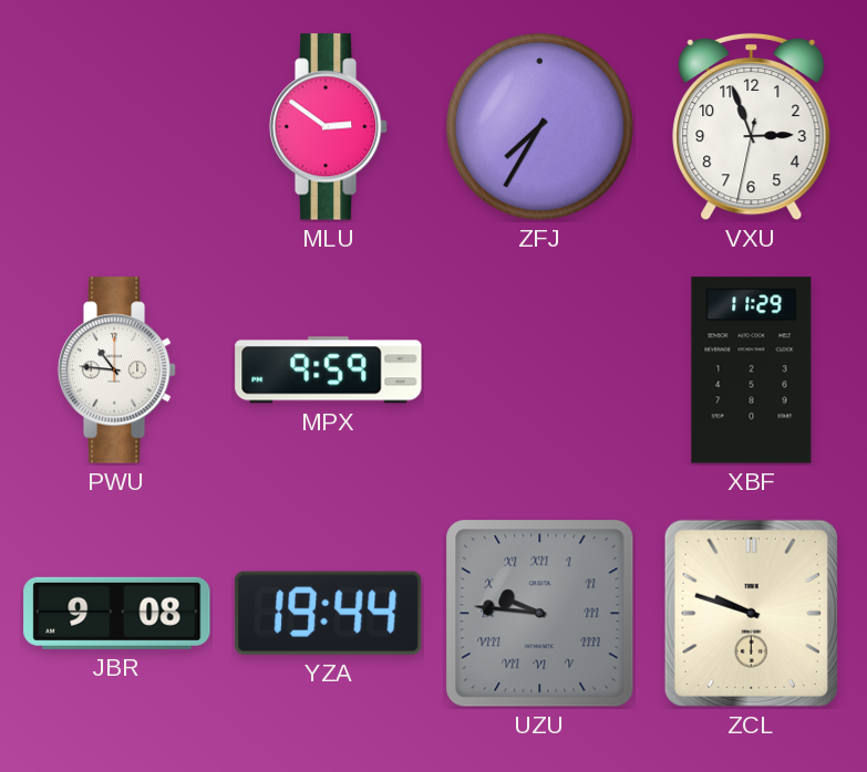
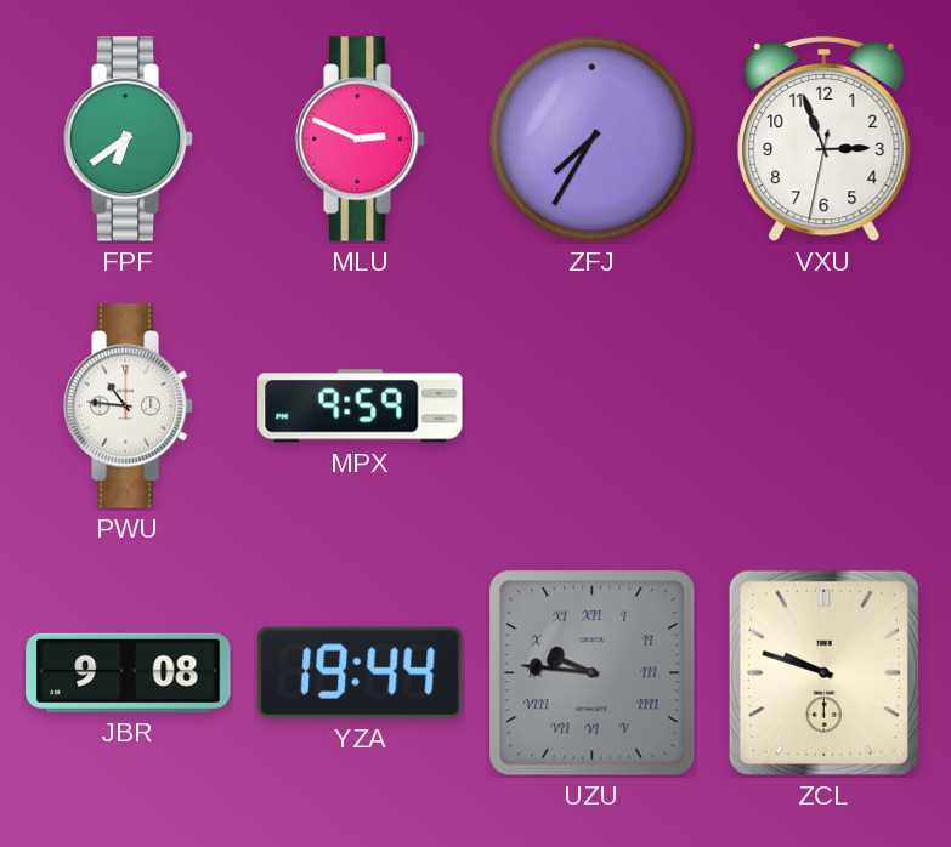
FPF: none -> 6:39
MLU: 2:51 -> 2:49
XBF: 11:29 -> none
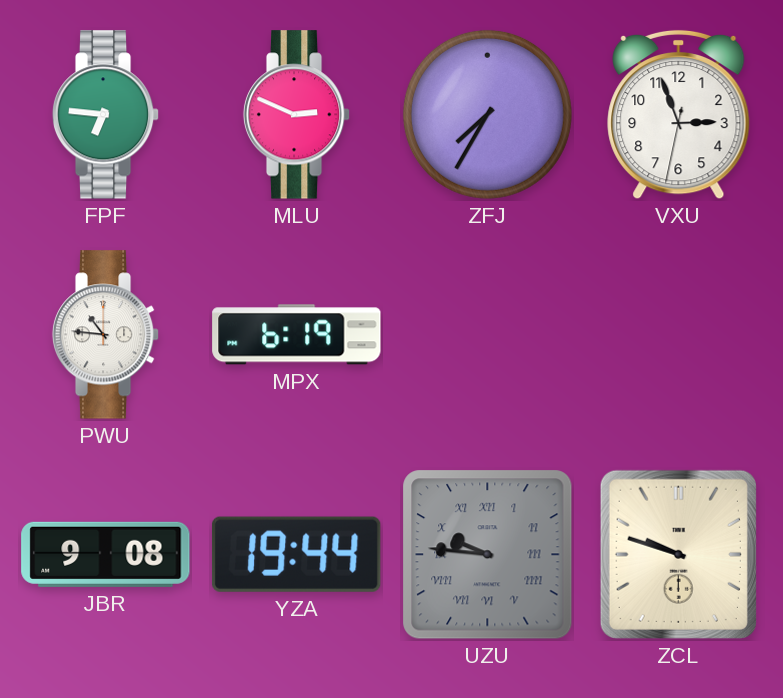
FPF: 6:39 -> 6:46
MPX: 9:59 -> 6:19
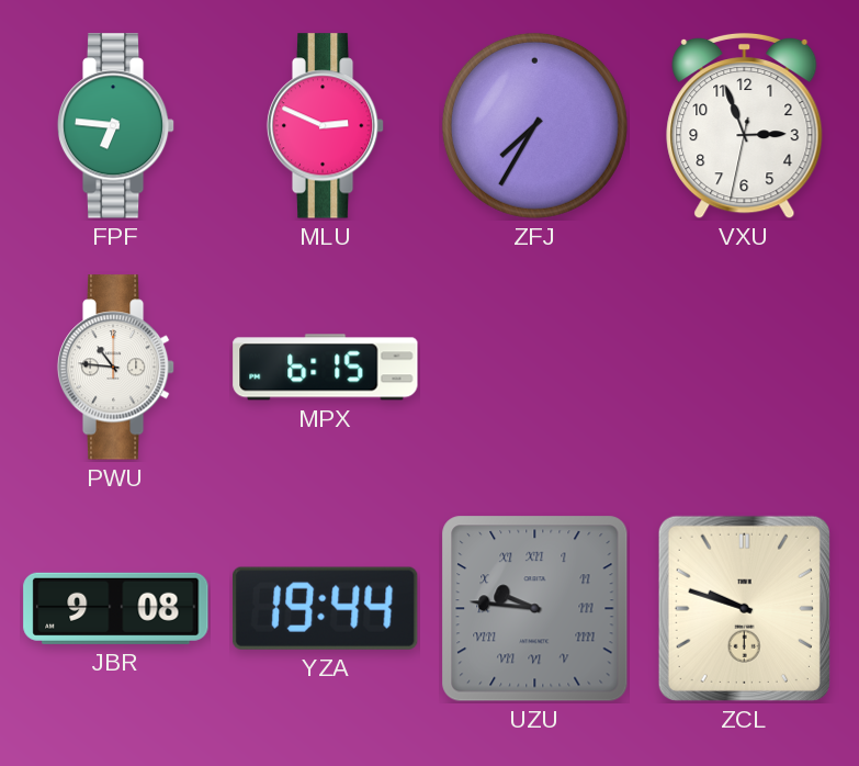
MPX: 6:19 -> 6:15
